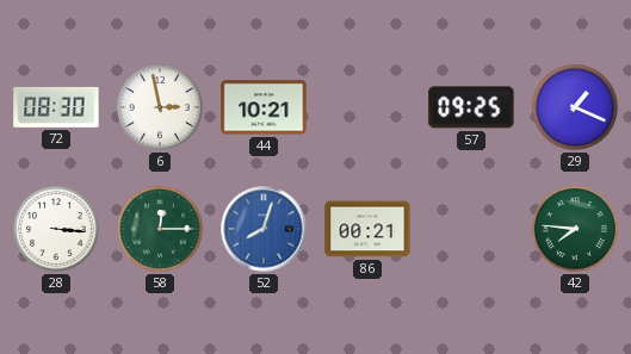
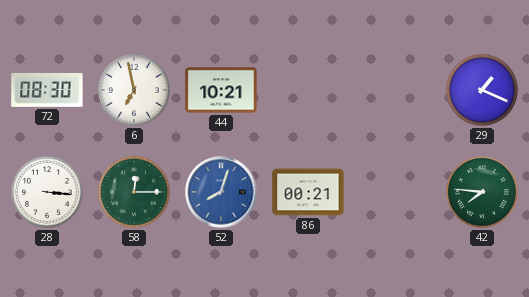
6: 2:58 -> 6:58
57: 09:25 -> none
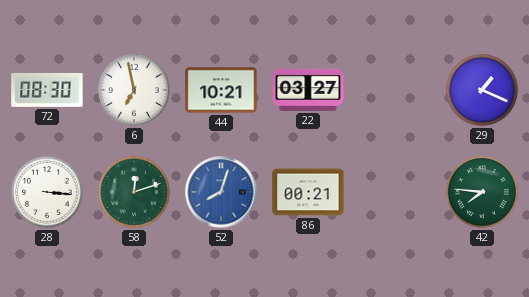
22: none -> 03:27
58: 12:15 -> 12:12
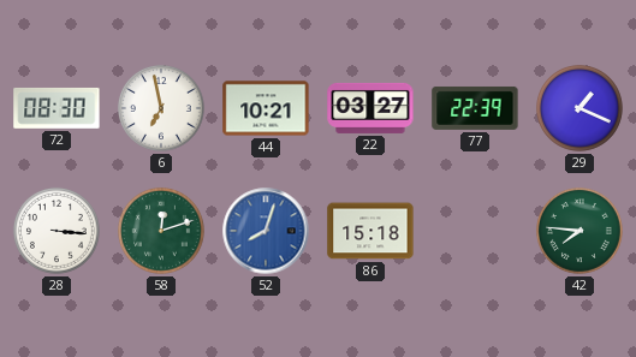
77: none -> 22:39
86: 00:21 -> 15:18
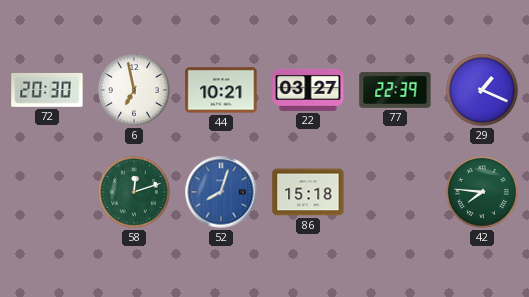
72: 08:30 -> 20:30
28: 3:16 -> none
